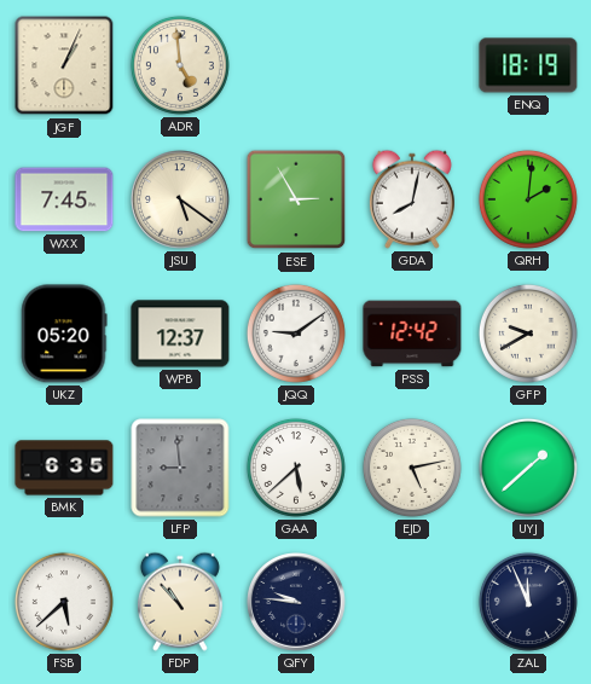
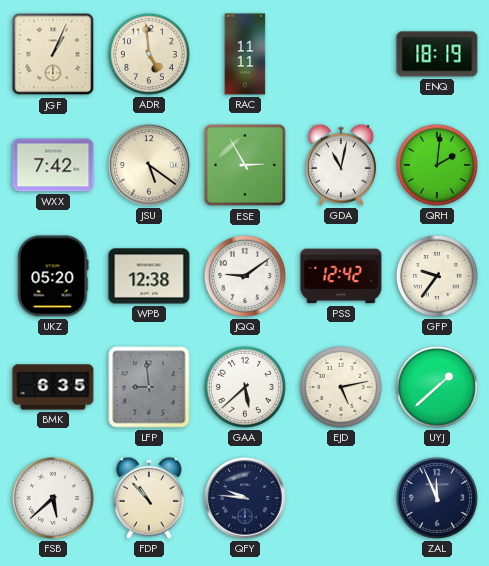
RAC: none -> 11:11
WXX: 7:45 -> 7:42
GDA: 8:02 -> 11:02
WPB: 12:37 -> 12:38
GFP: 9:40 -> 9:36
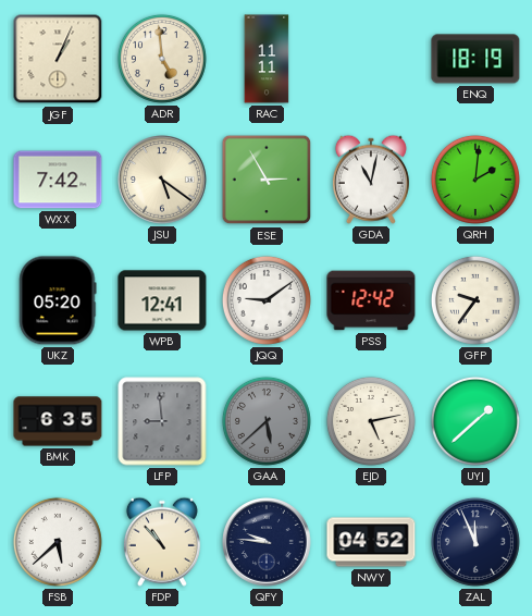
WPB: 12:38 -> 12:41
GAA dial: white -> grey
NWY: none -> 04:52
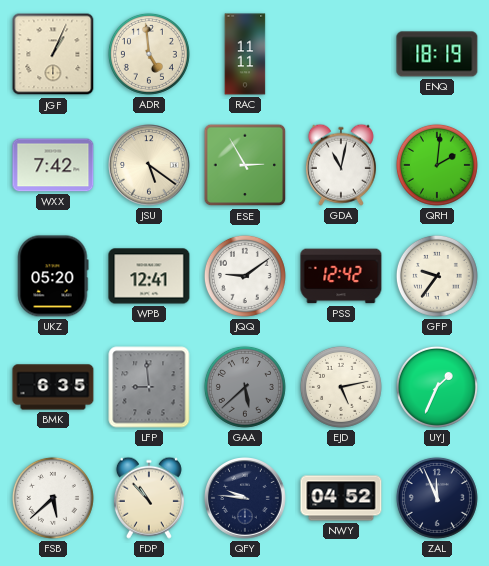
UYJ: 1:38 -> 1:34
